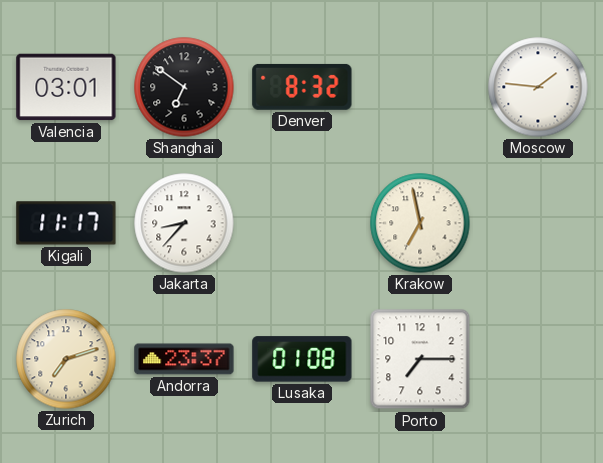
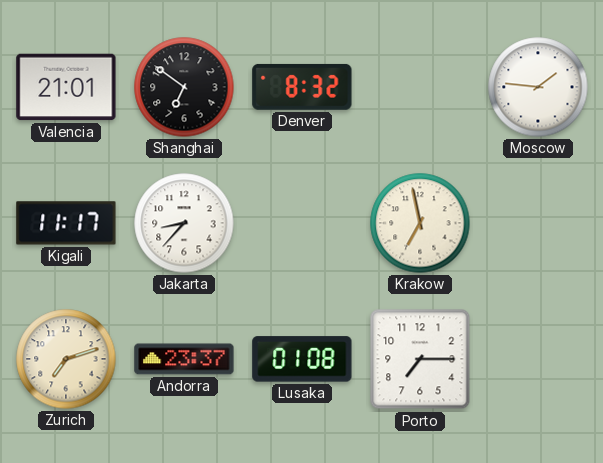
Valencia: 03:01 -> 21:01
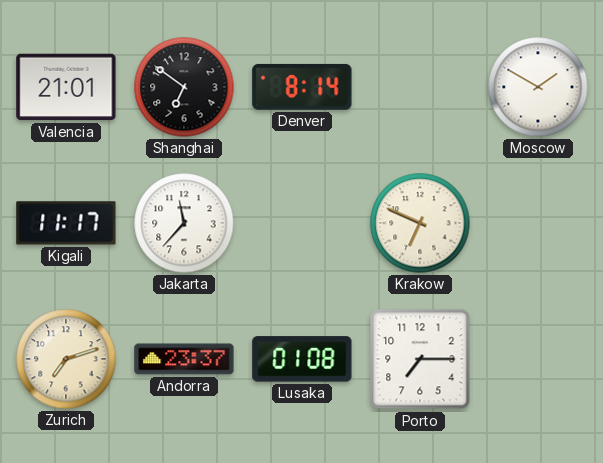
Denver: 8:32 -> 8:14
Moscow: 1:46 -> 1:50
Jakarta: 8:37 -> 11:37
Krakow: 6:58 -> 6:49
